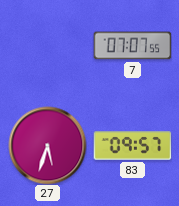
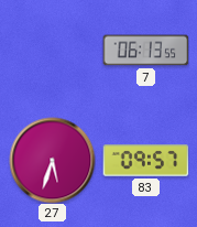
7: 07:07 -> 06:13
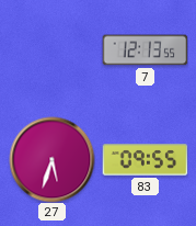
7: 06:13 -> 12:13
83: 09:57 -> 09:55
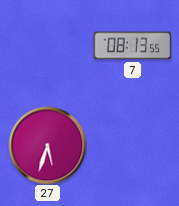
7: 12:13 -> 08:13
83: 09:55 -> none
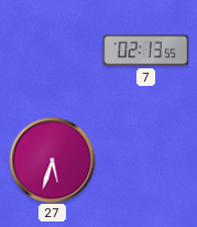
7: 08:13 -> 02:13
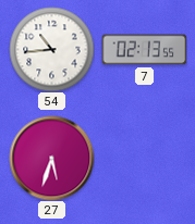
54: none -> 10:44
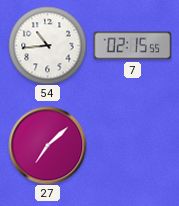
7: 02:13 -> 02:15
27: 5:33 -> 7:08
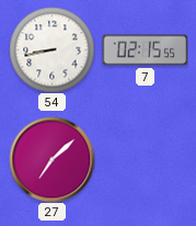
54: 10:44 -> 8:43
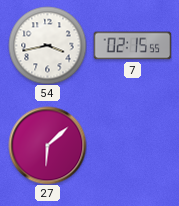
54: 8:43 -> 3:43
27: 7:08 -> 6:08
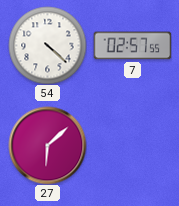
54: 3:43 -> 4:22
7: 02:15 -> 02:57
